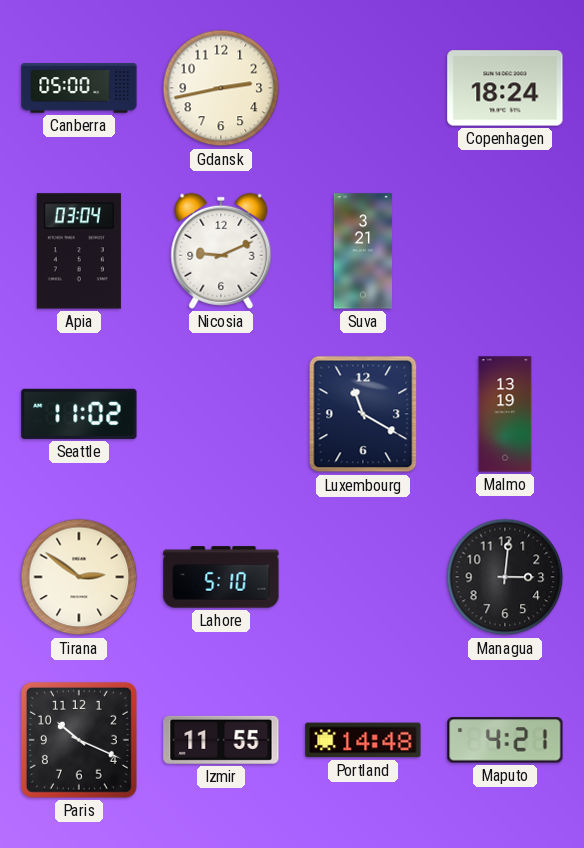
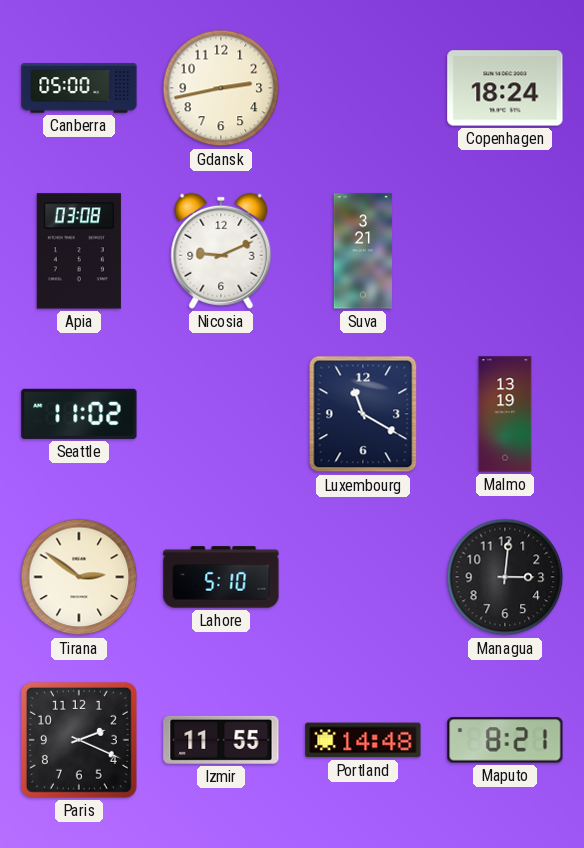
Apia: 03:04 -> 03:08
Paris: 10:19 -> 2:19
Maputo: 4:21 -> 8:21
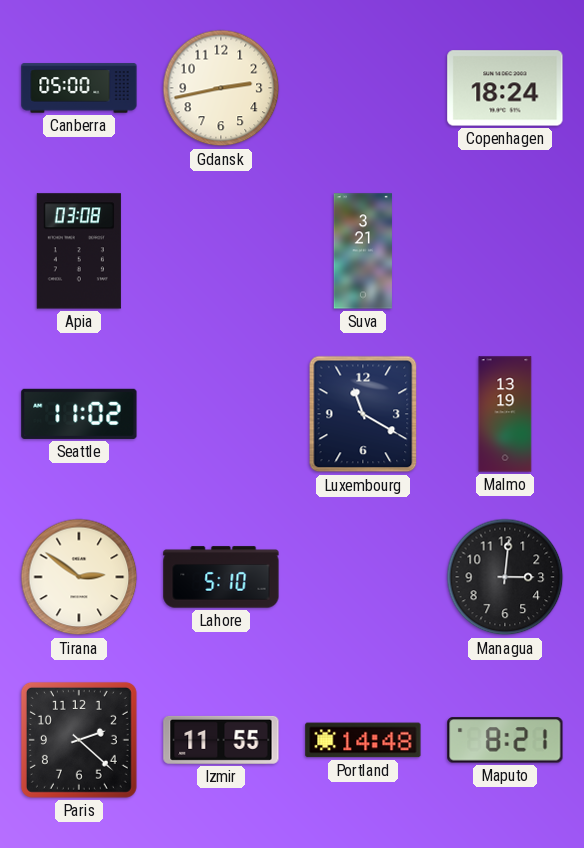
Nicosia: 9:11 -> none
Paris: 2:19 -> 2:22
